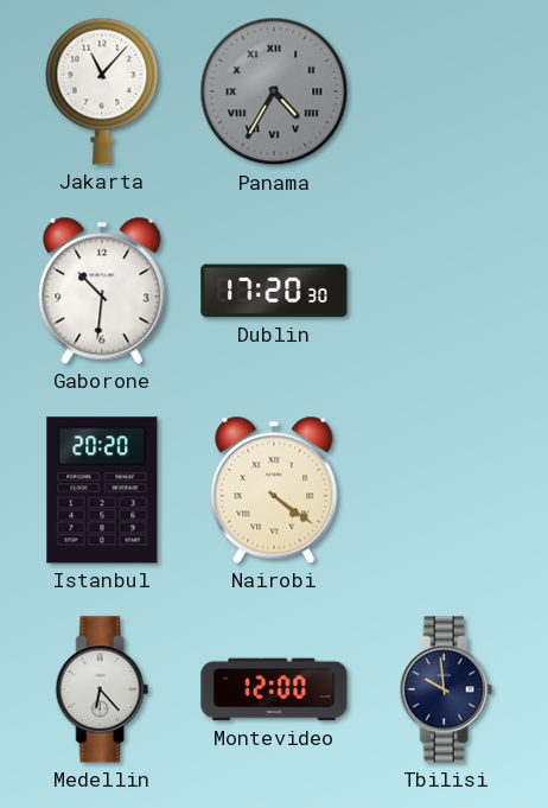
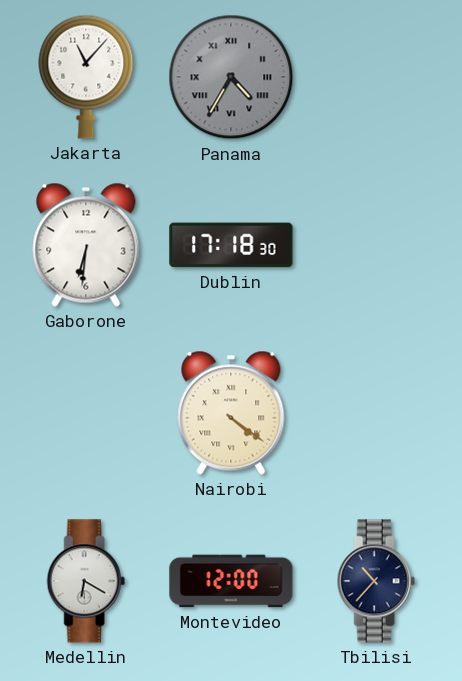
Gaborone: 10:31 -> 6:31
Dublin: 17:20 -> 17:18
Istanbul: 20:20 -> none
Medellin: 6:23 -> 6:20
Tbilisi: 9:59 -> 10:37
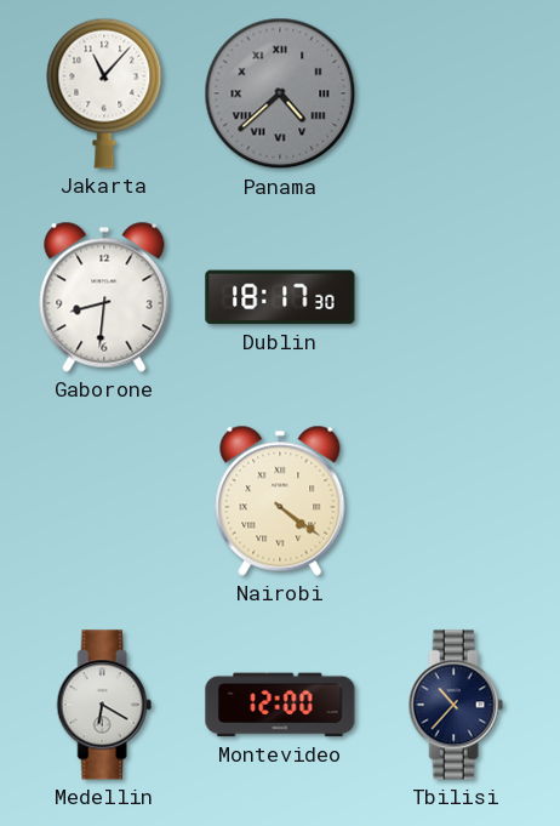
Panama: 4:35 -> 4:38
Gaborone: 6:31 -> 8:31
Dublin: 17:18 -> 18:17
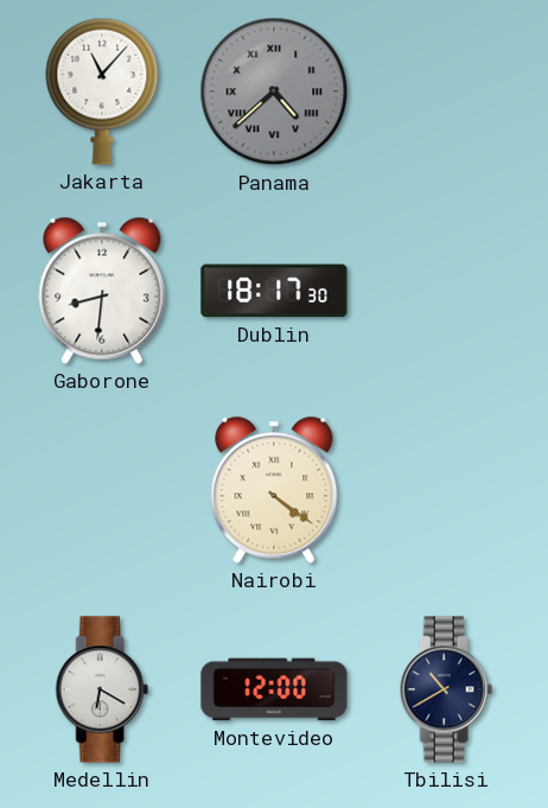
Tbilisi: 10:37 -> 10:40
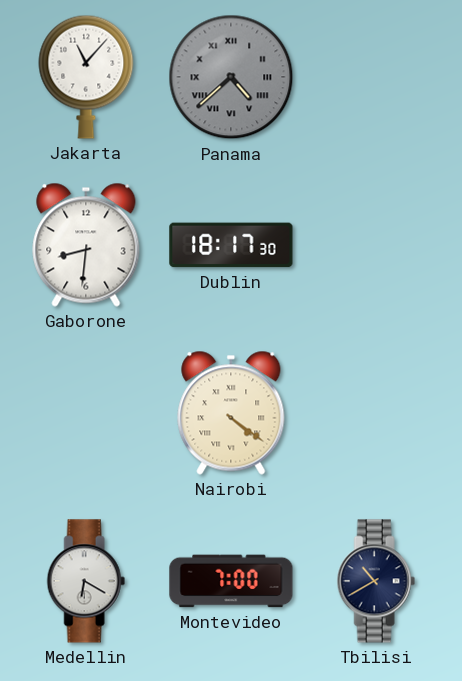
Montevideo: 12:00 -> 7:00
